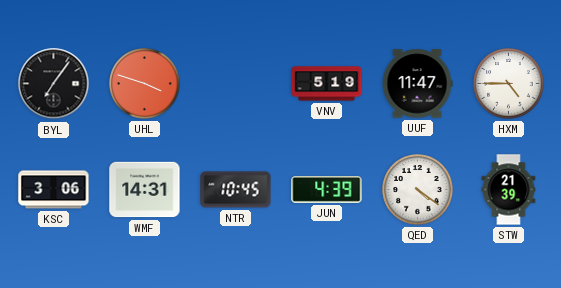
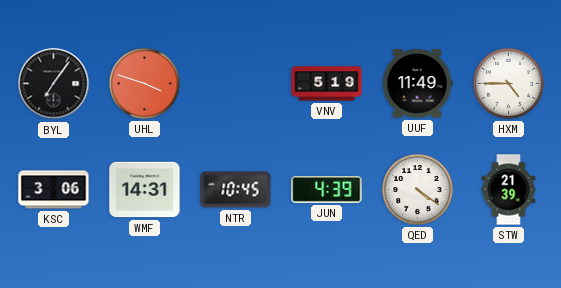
UUF: 11:47 -> 11:49
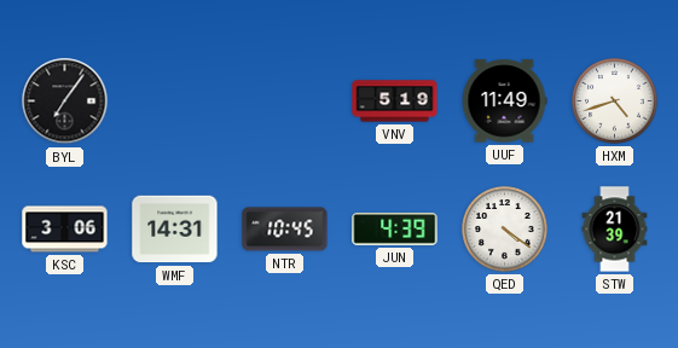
UHL: 3:48 -> none
HXM: 4:45 -> 4:42
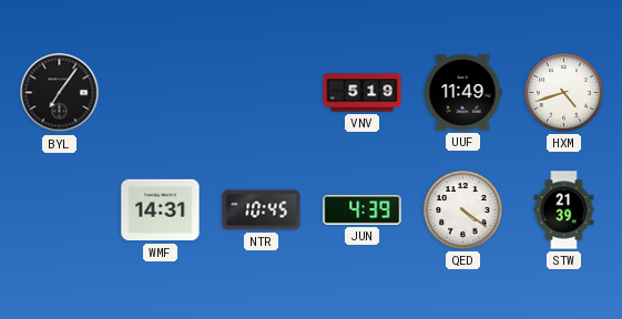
KSC: 3:06 -> none
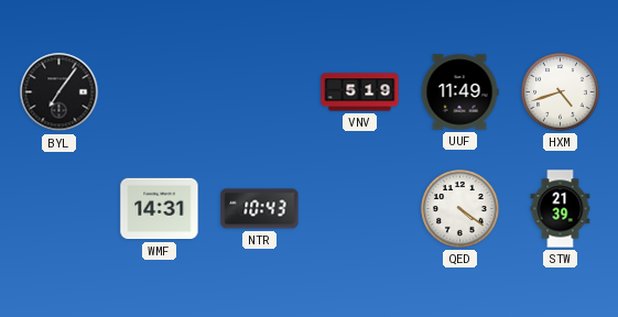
NTR: 10:45 -> 10:43
JUN: 4:39 -> none
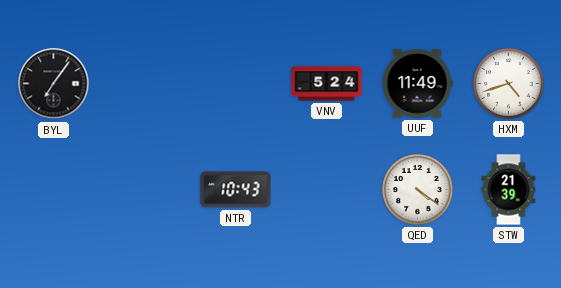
VNV: 5:19 -> 5:24
WMF: 14:31 -> none
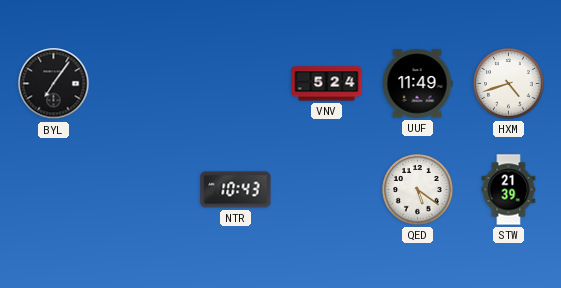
QED: 4:21 -> 5:21
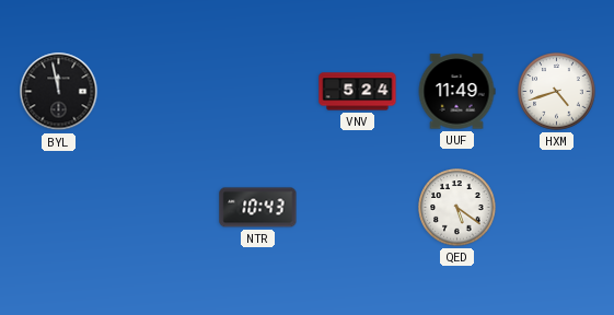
BYL: 7:06 -> 11:58
STW: 21:39 -> none
